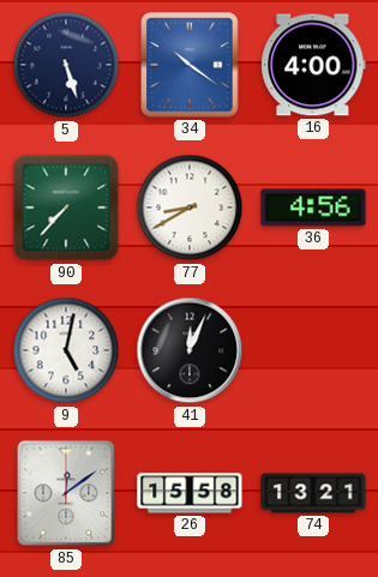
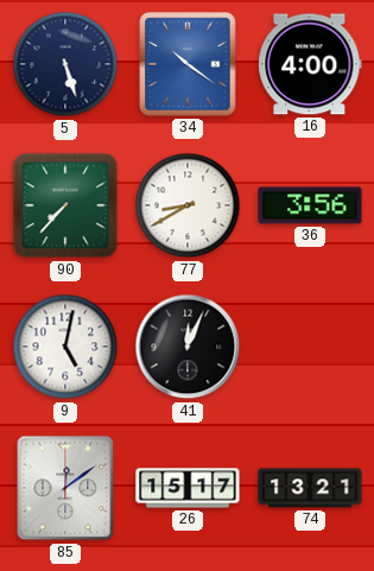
36: 4:56 -> 3:56
26: 15:58 -> 15:17
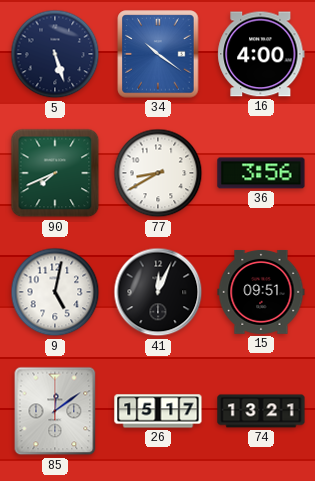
90: 7:37 -> 7:41
15: none -> 09:51
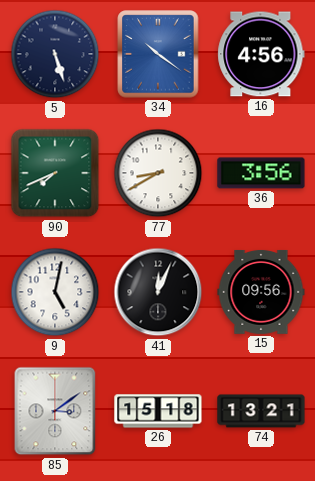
16: 4:00 -> 4:56
15: 09:51 -> 09:56
85: 12:09 -> 3:09
26: 15:17 -> 15:18
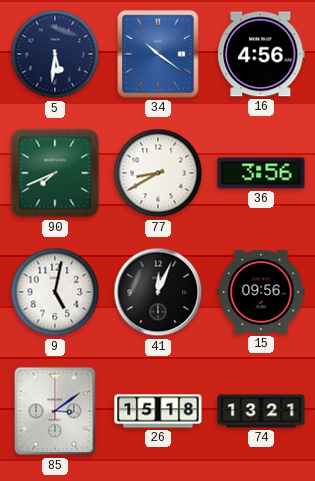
5: 5:27 -> 5:31
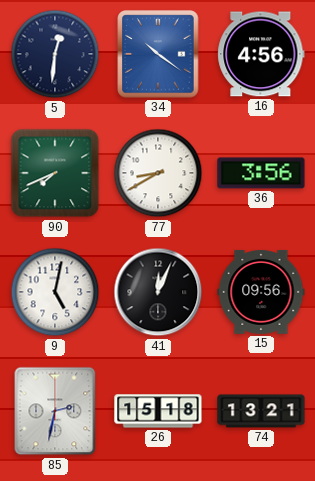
5: 5:31 -> 12:31
85: 3:09 -> 2:32
